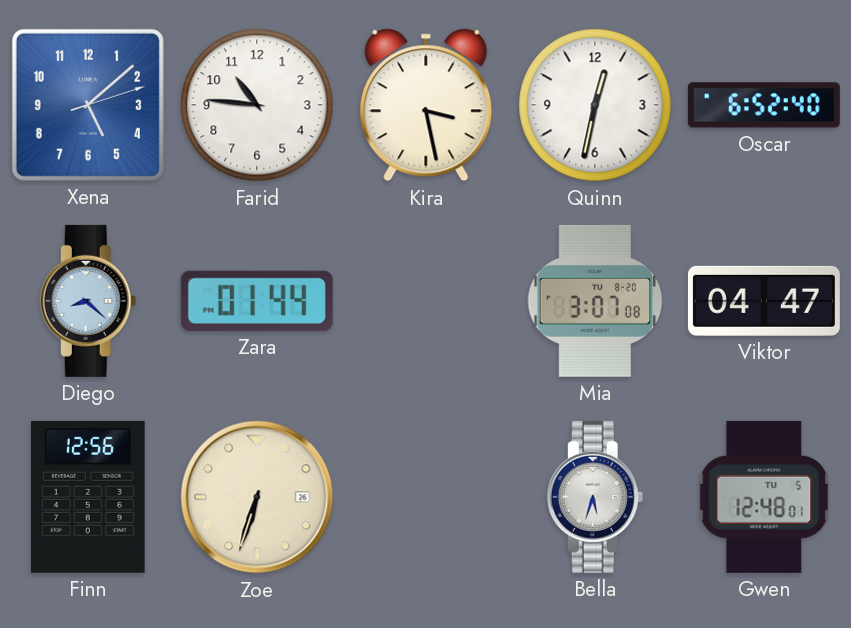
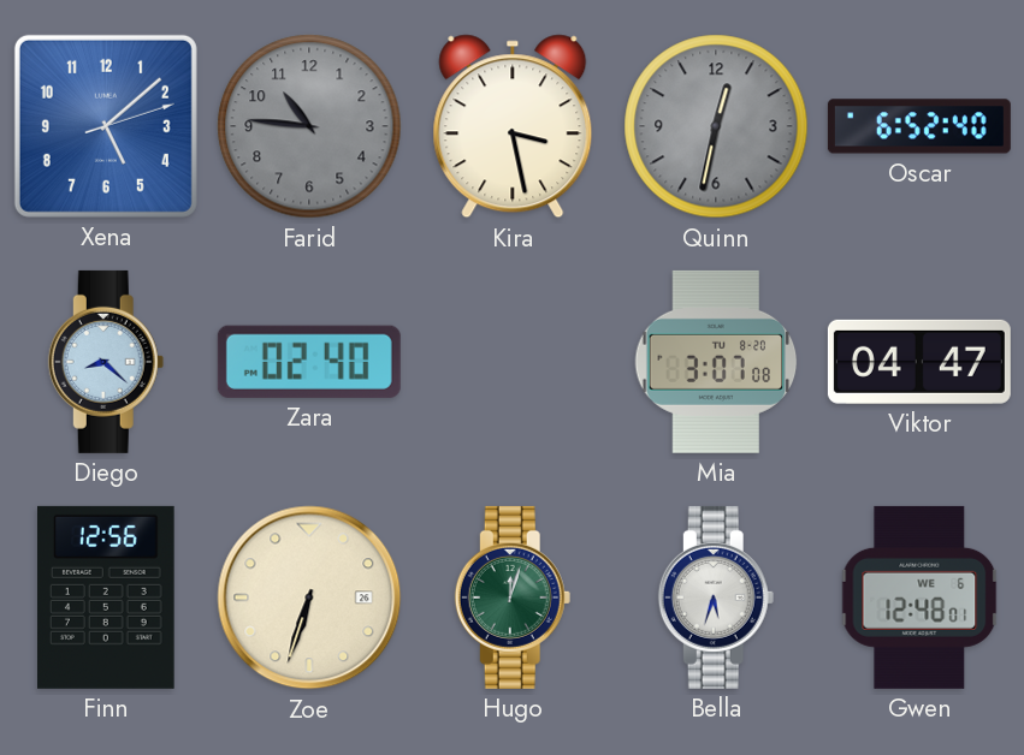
Farid dial: white -> grey
Quinn dial: white -> grey
Zara: 01:44 -> 02:40
Hugo: none -> 12:03
Gwen date: TU 5 -> WE 6
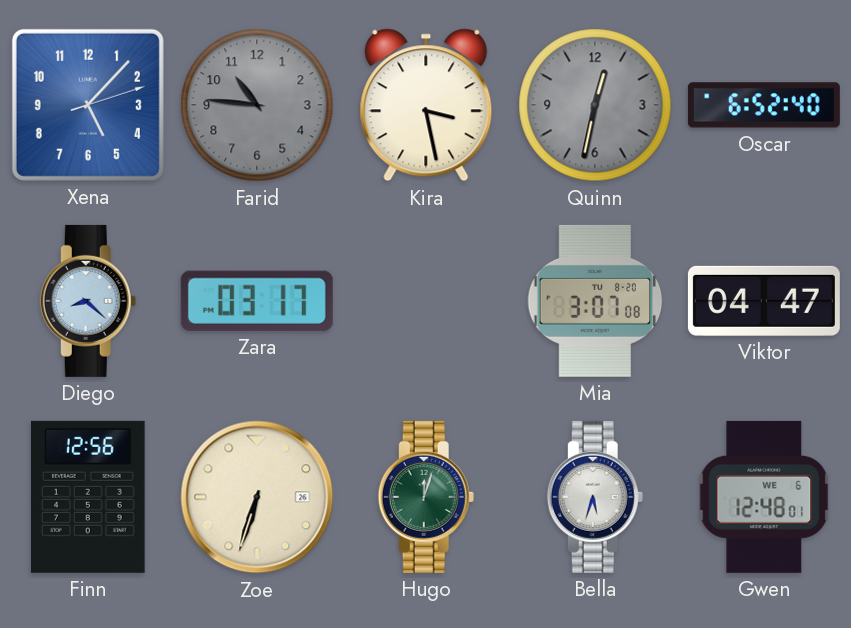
Xena: 5:08 -> 5:07
Zara: 02:40 -> 03:17
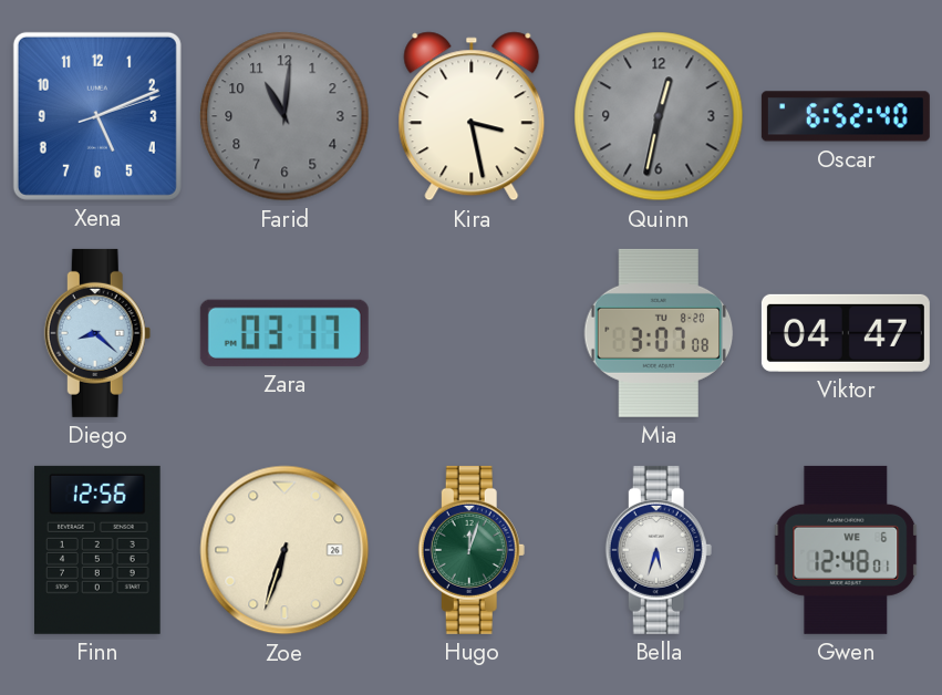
Xena: 5:07 -> 5:11
Farid: 10:46 -> 11:01
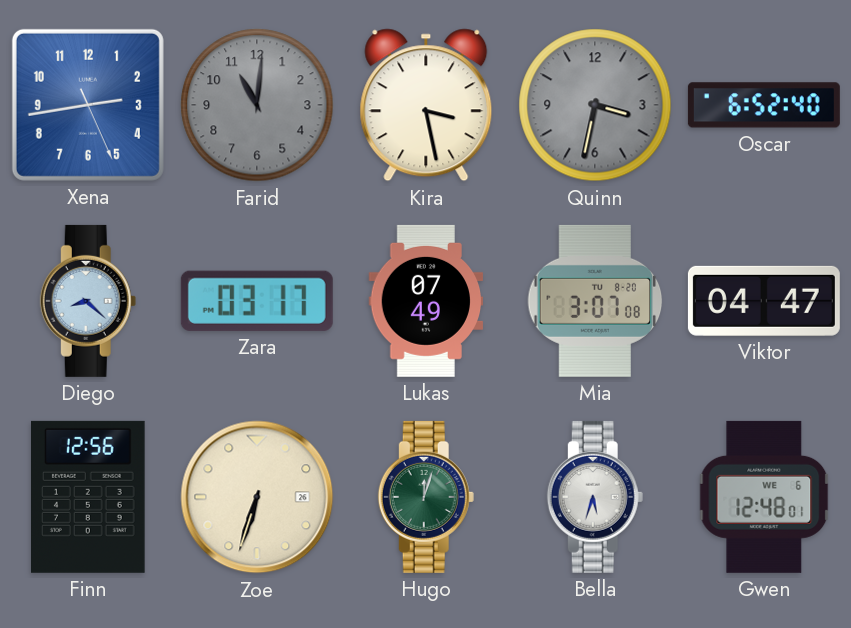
Xena: 5:11 -> 2:43
Quinn: 12:32 -> 3:32
Lukas: none -> 07:49
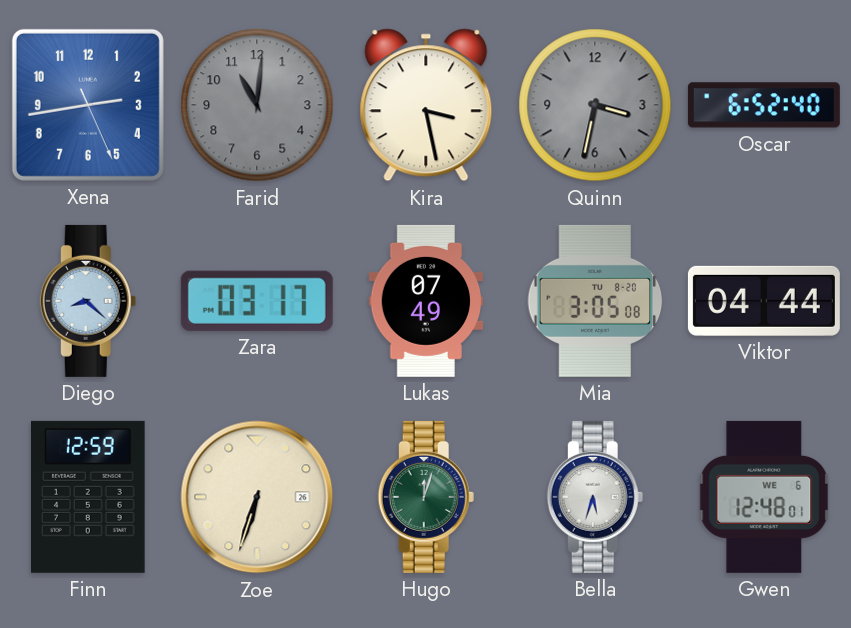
Mia: 3:07 -> 3:05
Viktor: 04:47 -> 04:44
Finn: 12:56 -> 12:59
